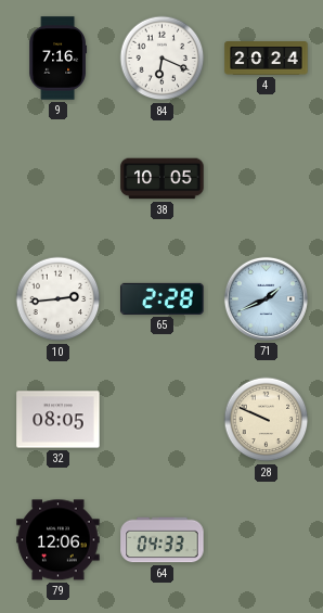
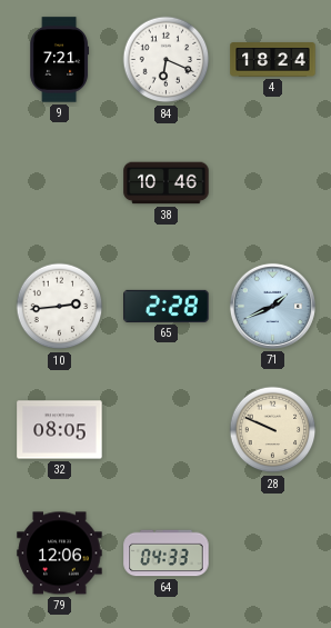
9: 7:16 -> 7:21
4: 20:24 -> 18:24
38: 10:05 -> 10:46
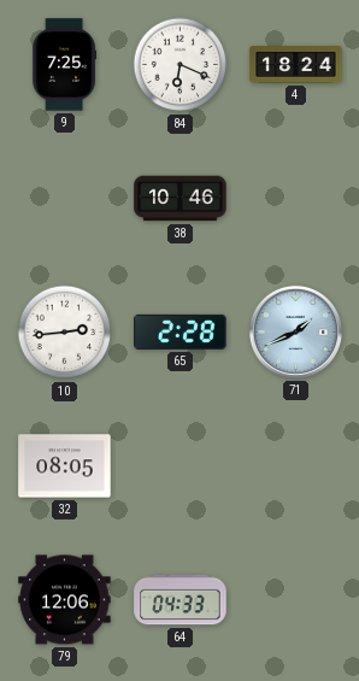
9: 7:21 -> 7:25
28: 9:49 -> none
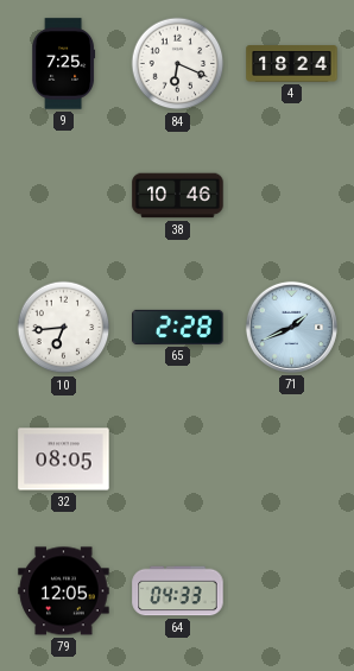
10: 2:44 -> 6:44
79: 12:06 -> 12:05
